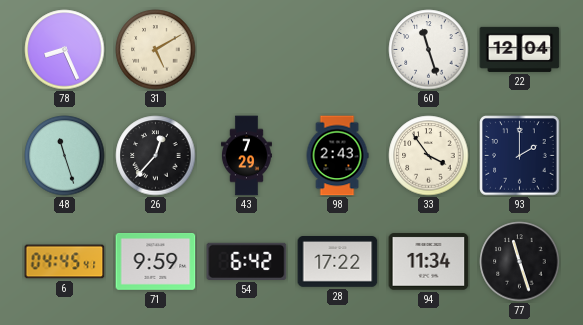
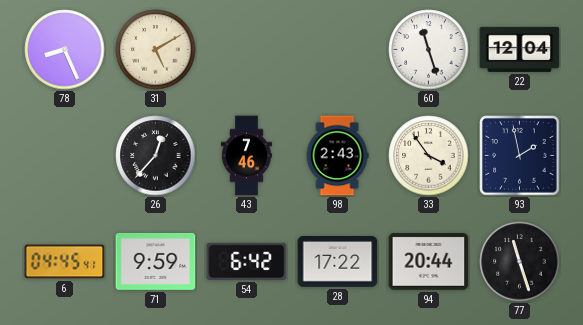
48: 11:27 -> none
43: 7:29 -> 7:46
93: 2:00 -> 1:58
94: 11:34 -> 20:44
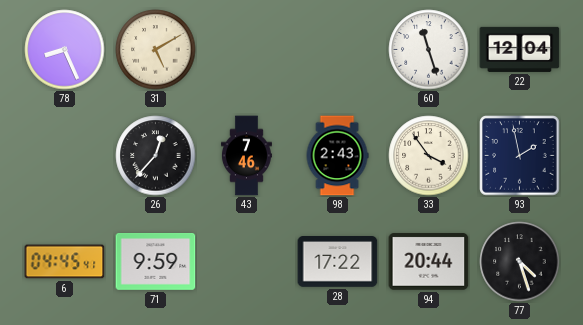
54: 6:42 -> none
77: 11:27 -> 4:27
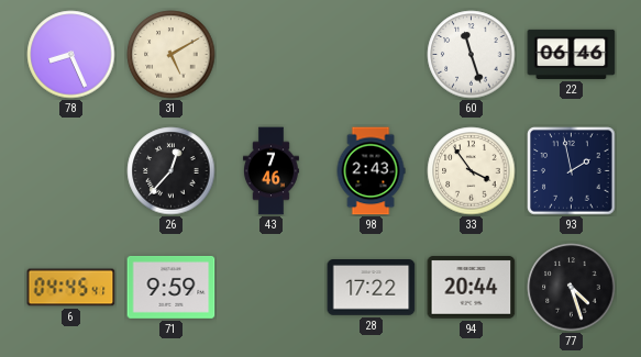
22: 12:04 -> 06:46
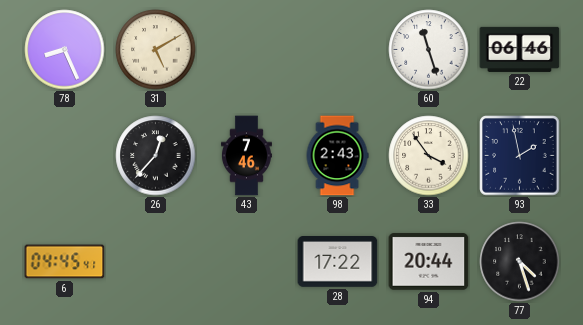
71: 9:59 -> none
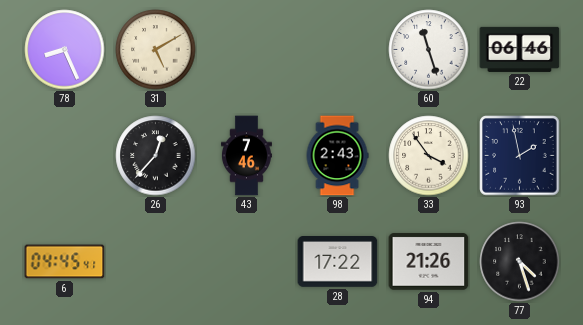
94: 20:44 -> 21:26
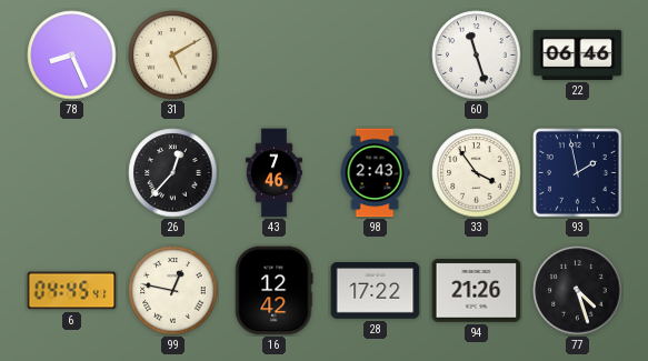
99: none -> 12:47
16: none -> 12:42
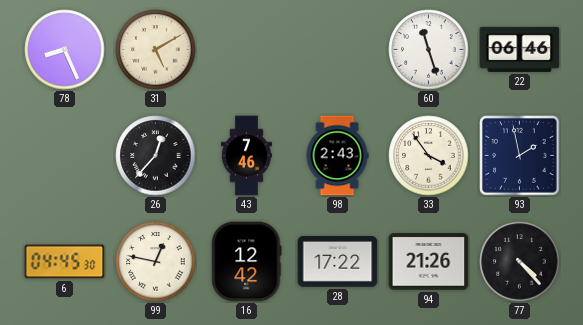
6: 04:45:41 -> 04:45:30
77: 4:27 -> 4:23
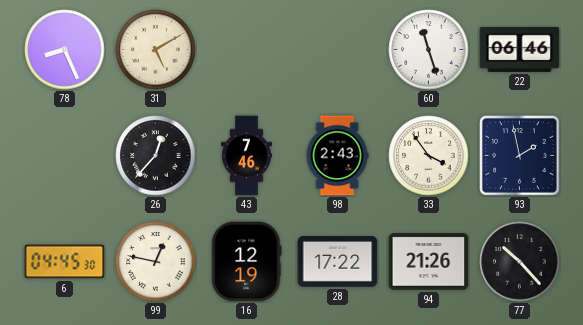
16: 12:42 -> 12:19
77: 4:23 -> 10:23
